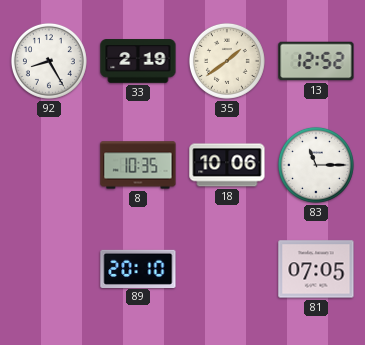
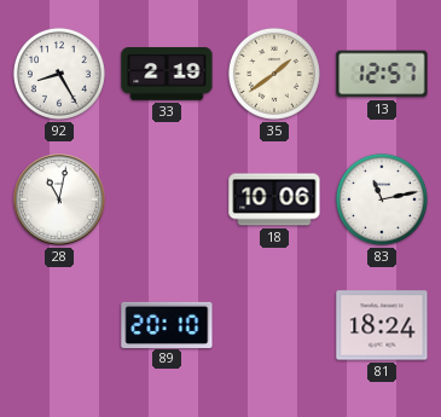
13: 12:52 -> 12:57
28: none -> 11:02
8: 10:35 -> none
83: 11:15 -> 11:13
81: 07:05 -> 18:24
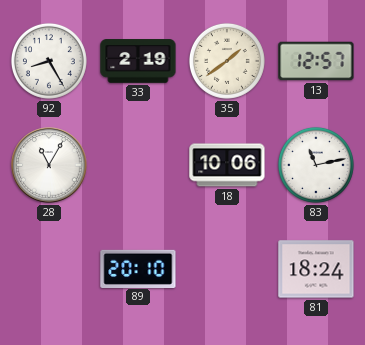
28: 11:02 -> 11:05
